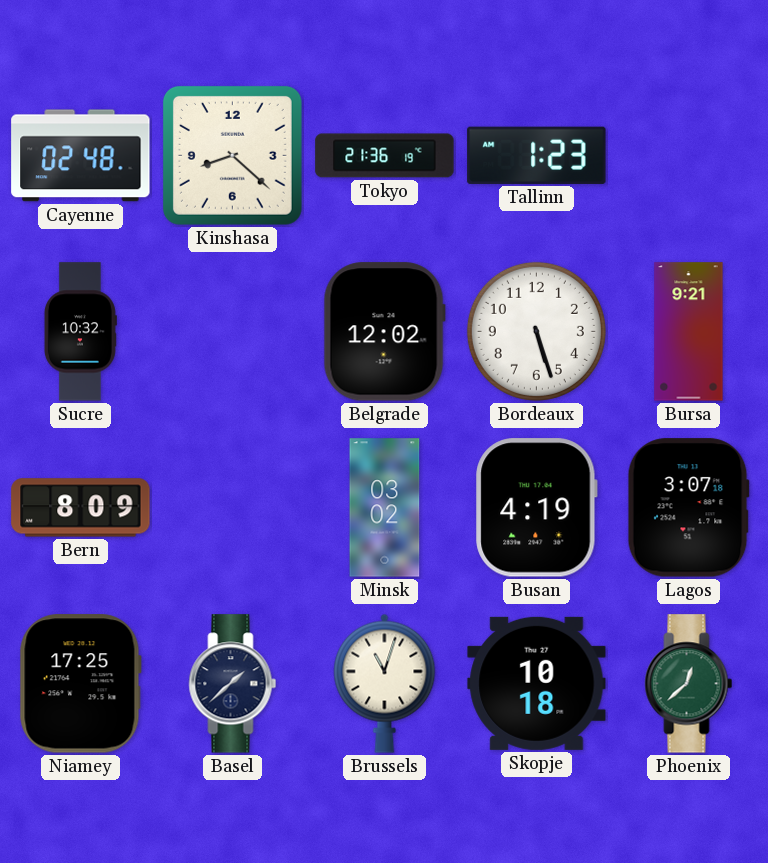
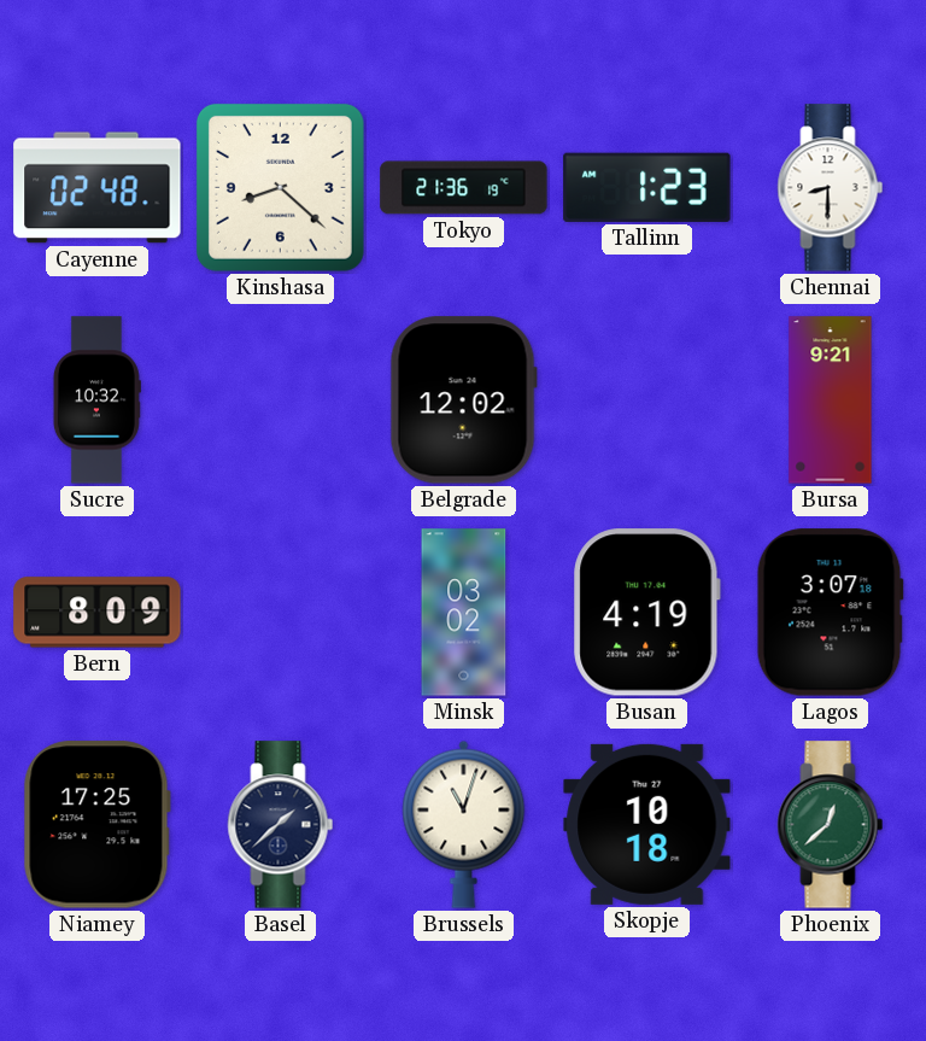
Chennai: none -> 8:30
Bordeaux: 5:27 -> none
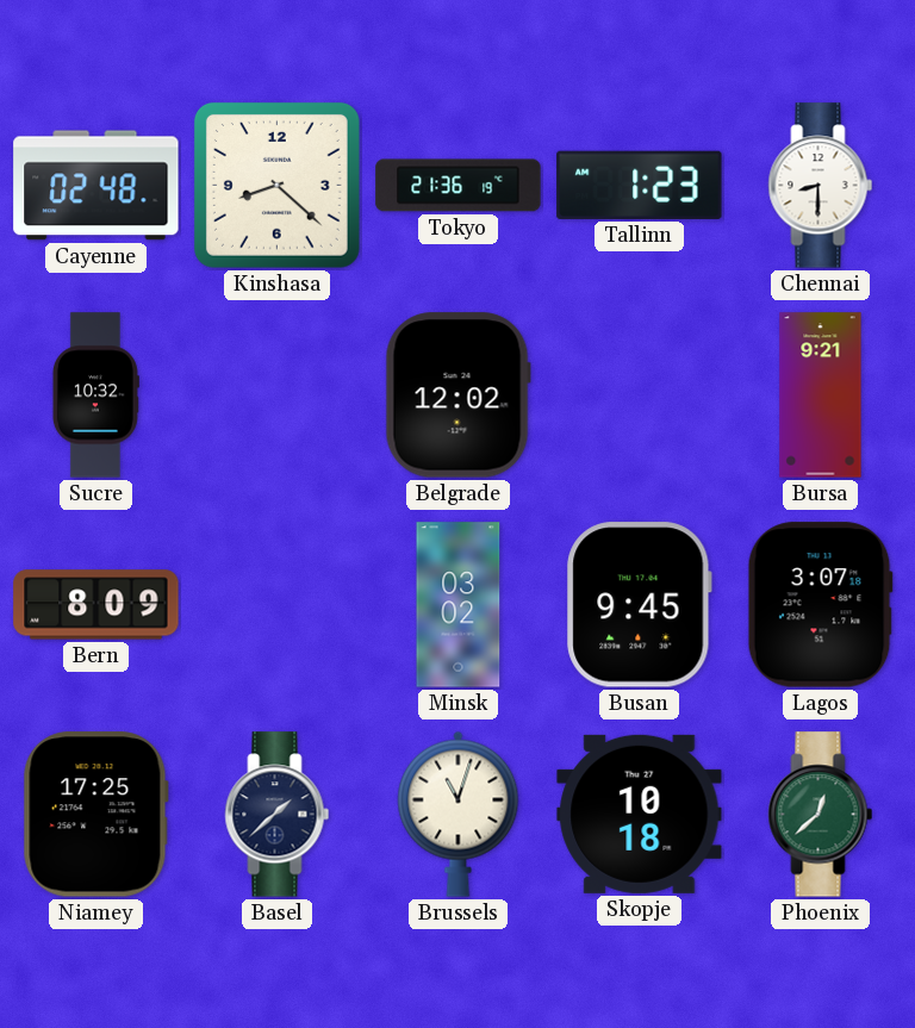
Busan: 4:19 -> 9:45
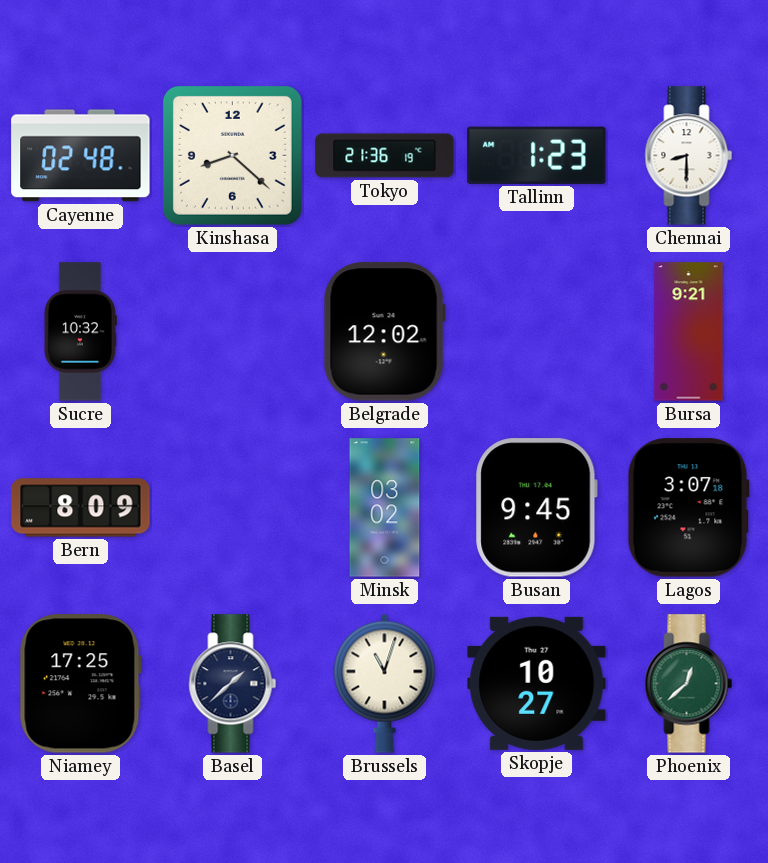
Skopje: 10:18 -> 10:27
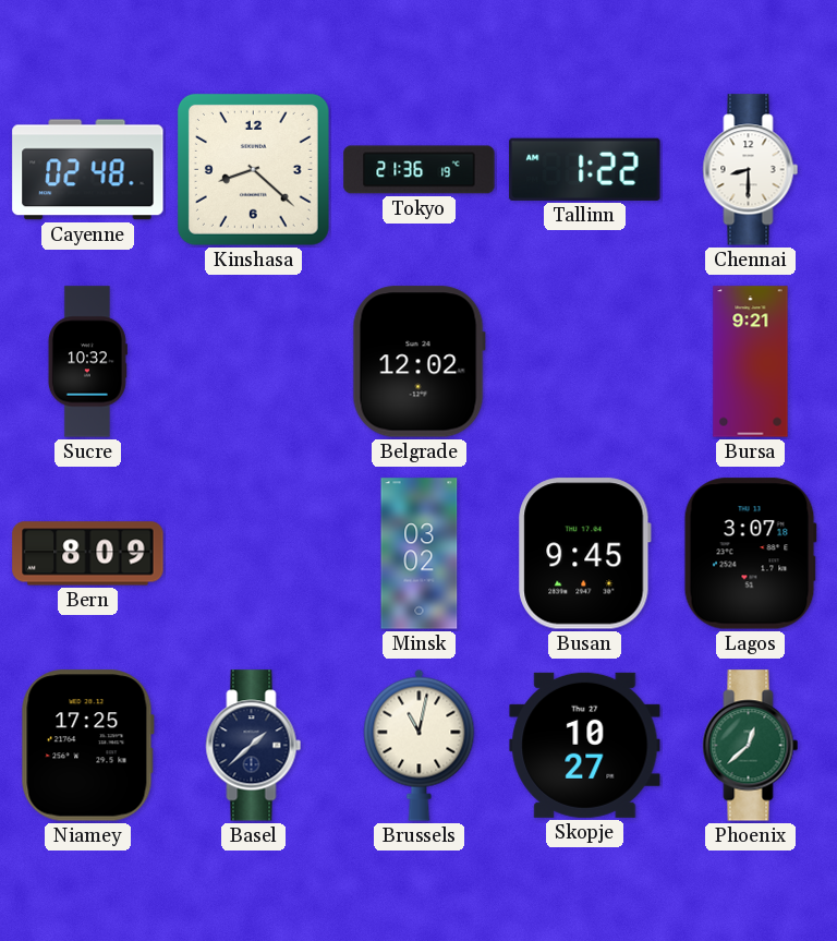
Tallinn: 1:23 -> 1:22
Brussels: 11:03 -> 11:02
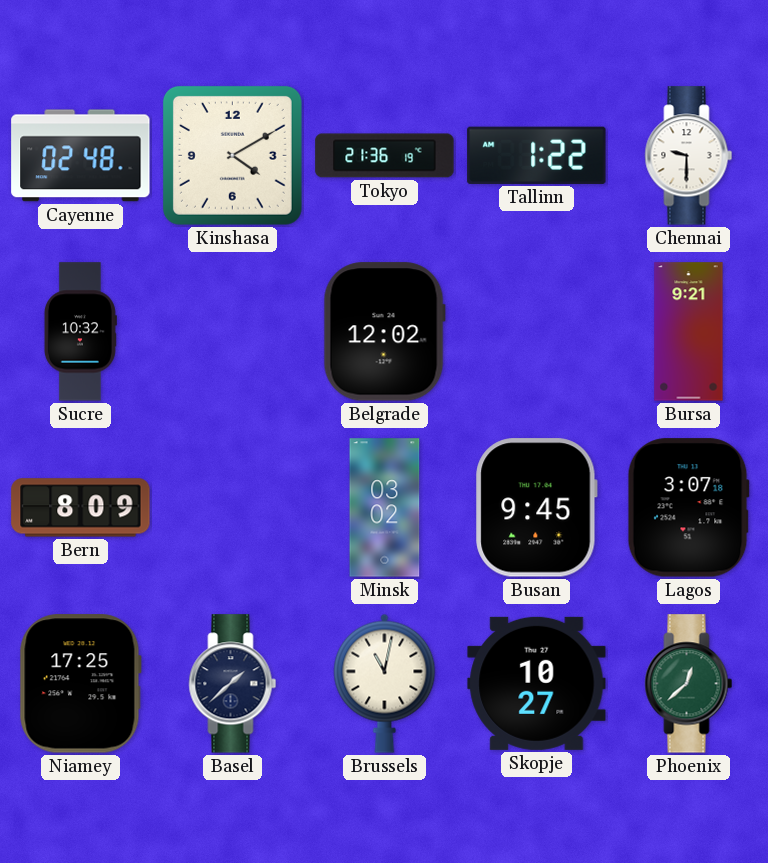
Kinshasa: 8:22 -> 4:10
Chennai: 8:30 -> 9:30
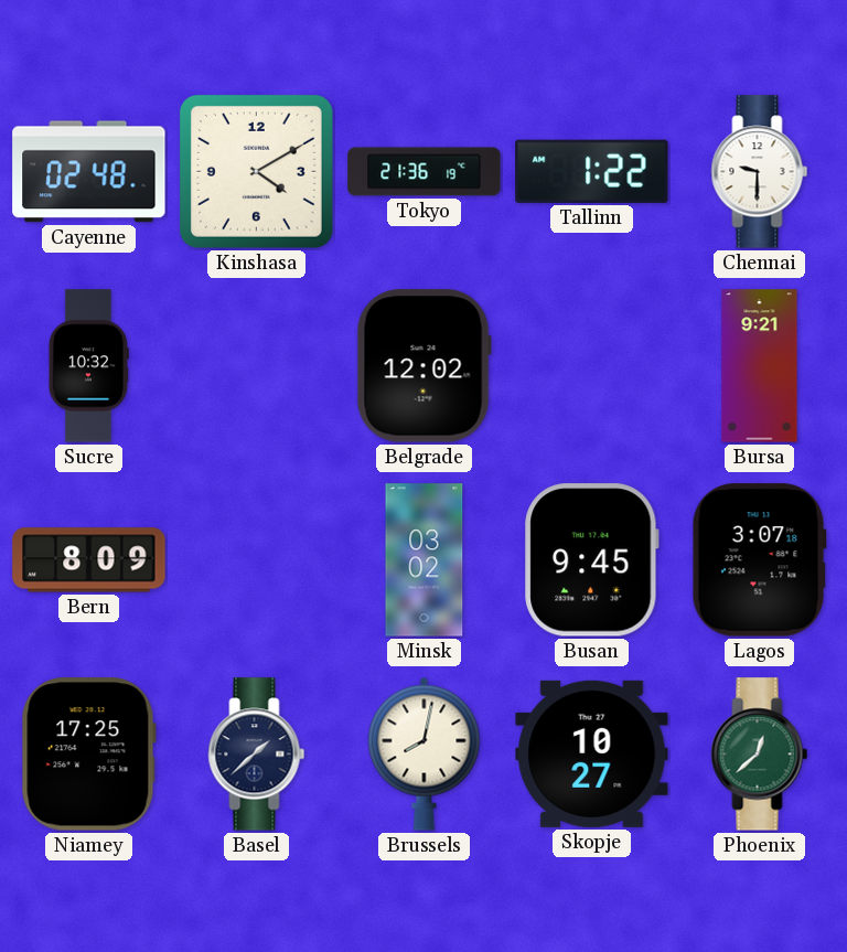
Brussels: 11:02 -> 8:02
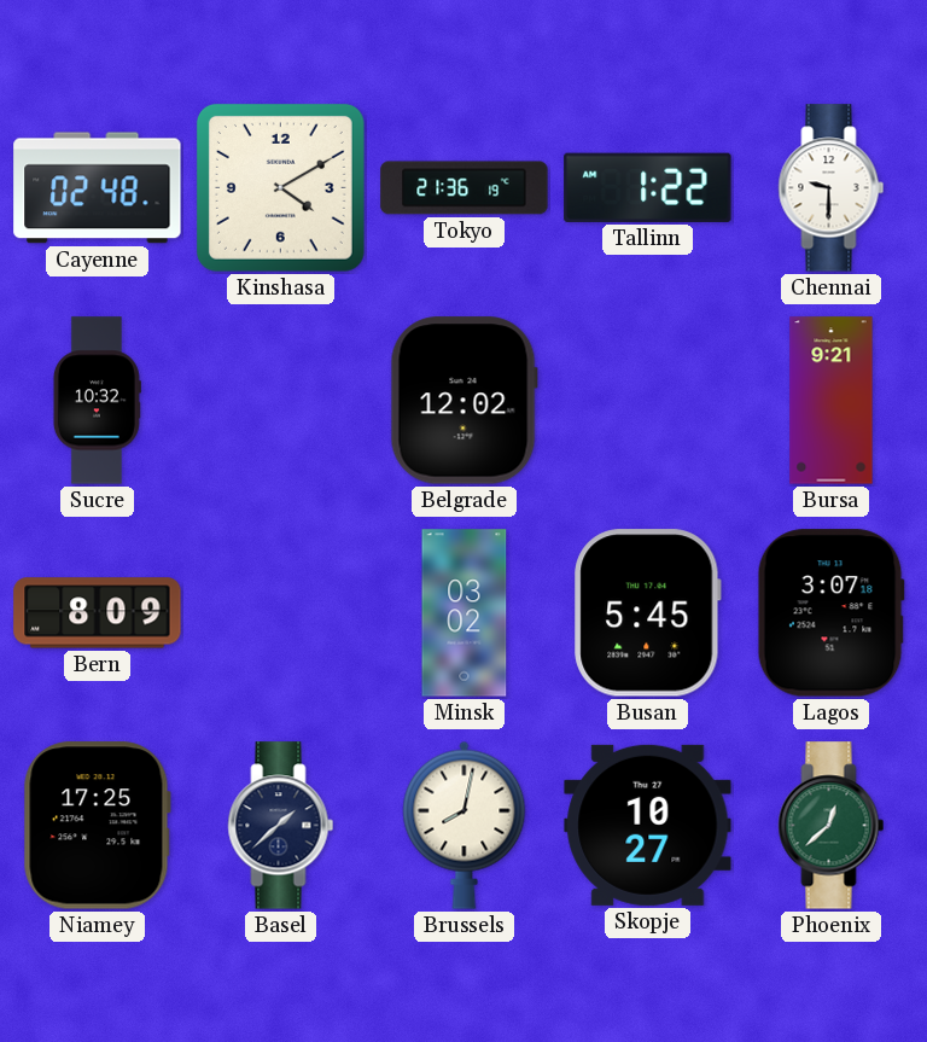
Busan: 9:45 -> 5:45
